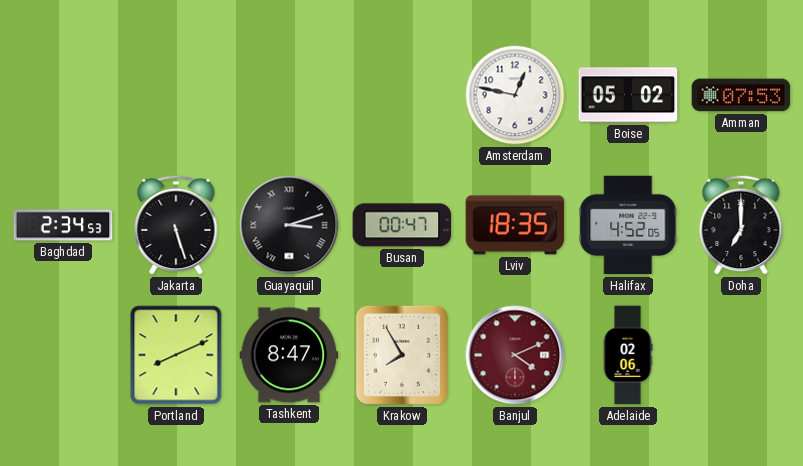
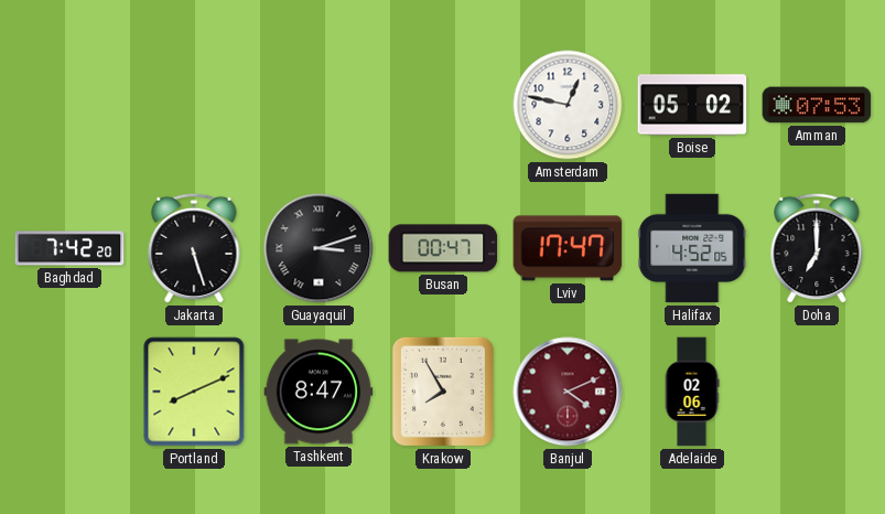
Baghdad: 2:34 -> 7:42
Lviv: 18:35 -> 17:47
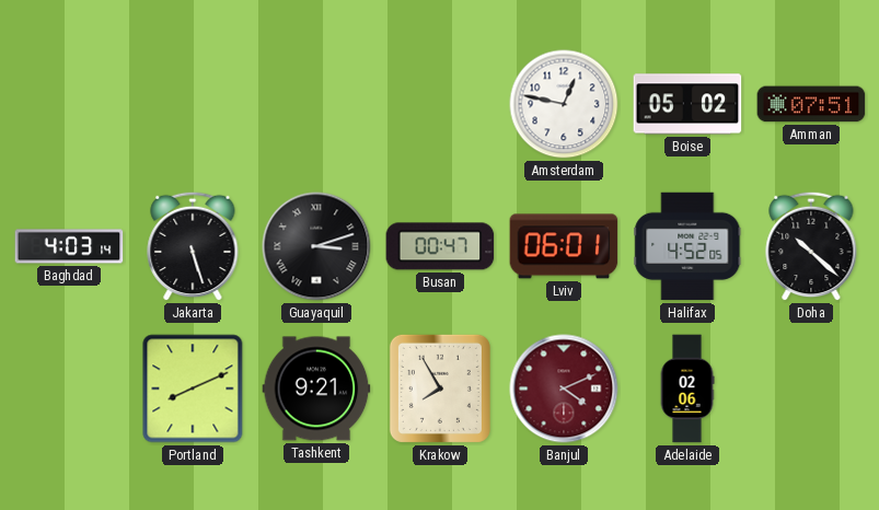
Amman: 07:53 -> 07:51
Baghdad: 7:42 -> 4:03
Lviv: 17:47 -> 06:01
Doha: 7:00 -> 10:22
Tashkent: 8:47 -> 9:21
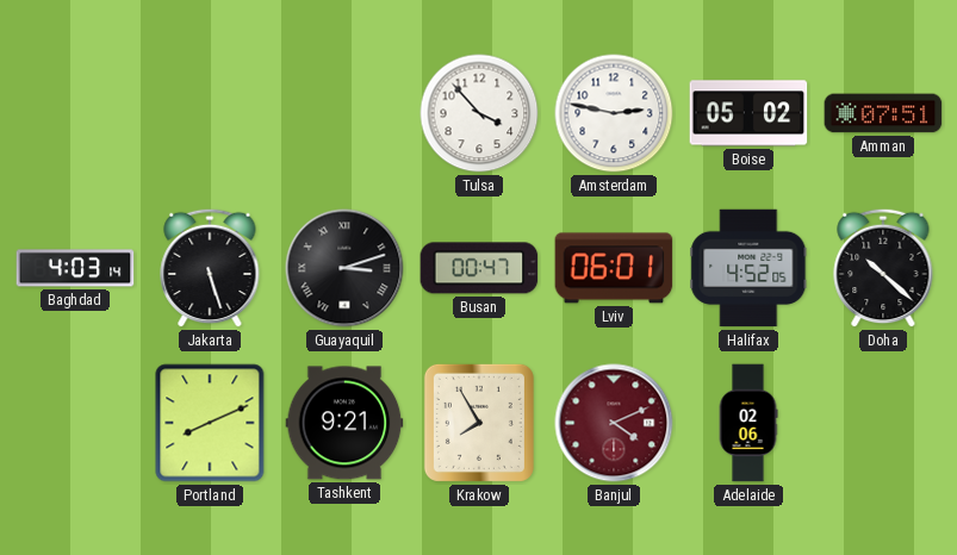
Tulsa: none -> 3:53
Amsterdam: 12:47 -> 2:47
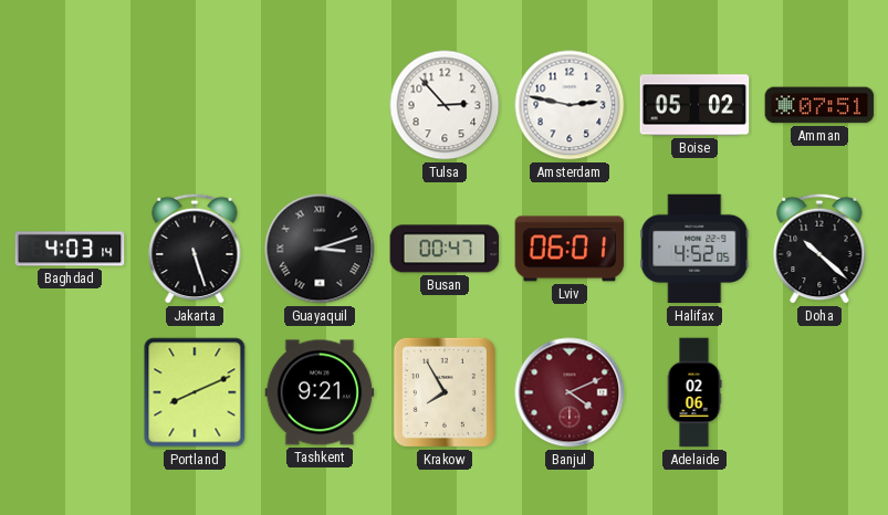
Tulsa: 3:53 -> 2:53
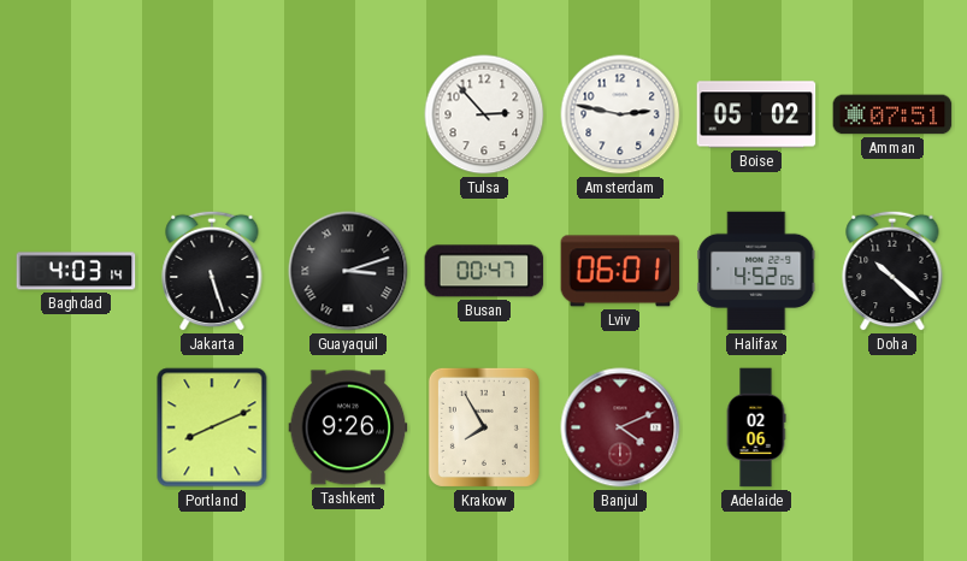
Tashkent: 9:21 -> 9:26
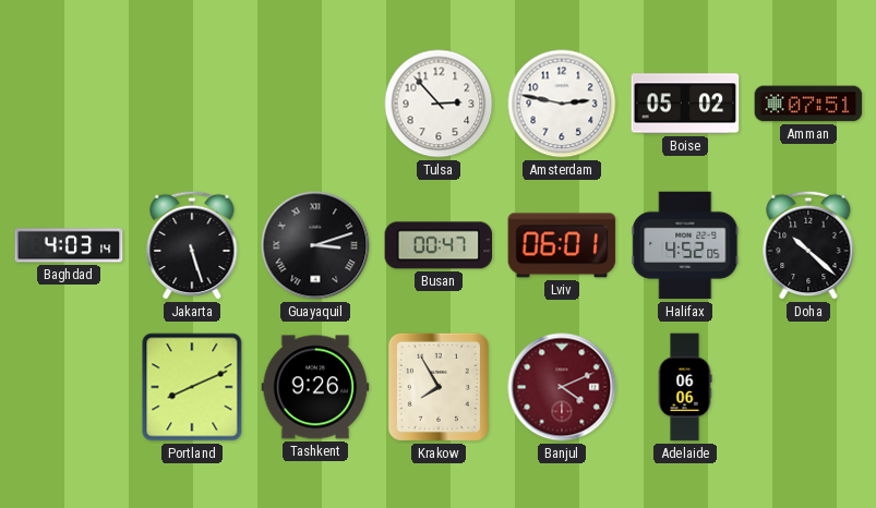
Adelaide: 02:06 -> 06:06
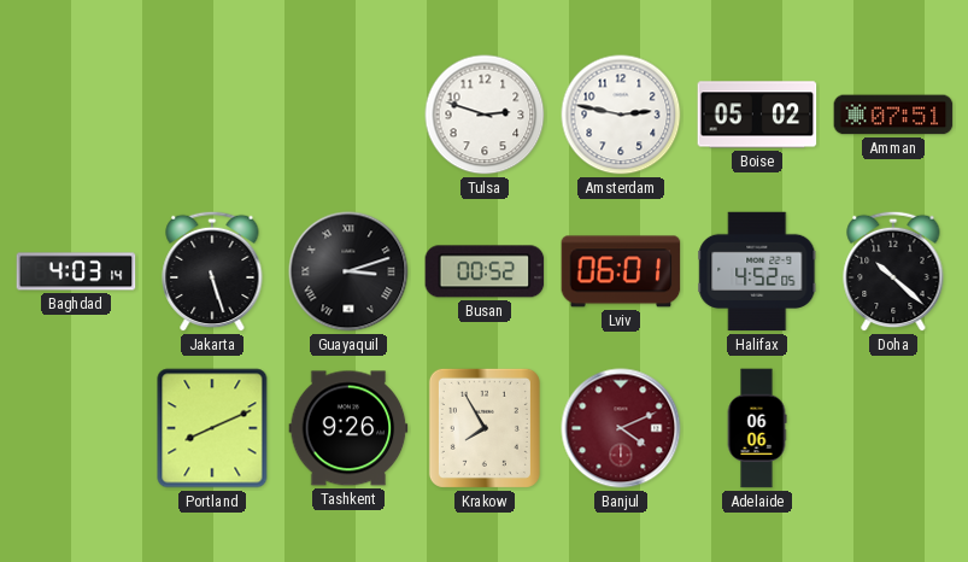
Tulsa: 2:53 -> 2:48
Busan: 00:47 -> 00:52
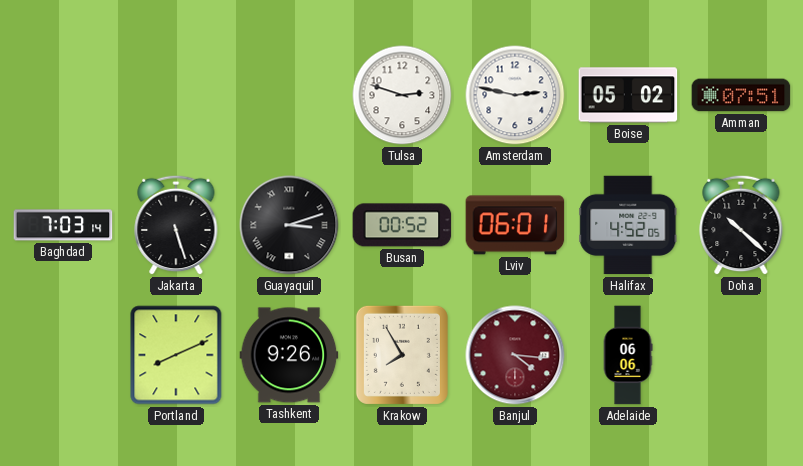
Baghdad: 4:03 -> 7:03
Banjul: 4:11 -> 4:16
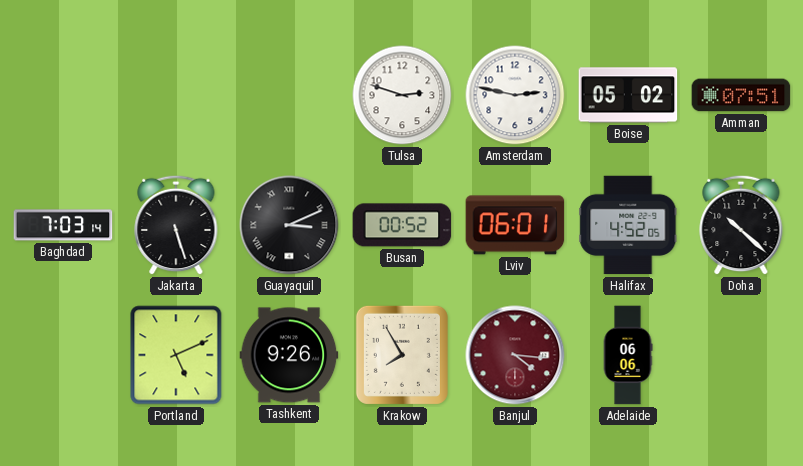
Guayaquil: 3:12 -> 3:11
Portland: 8:11 -> 5:11
